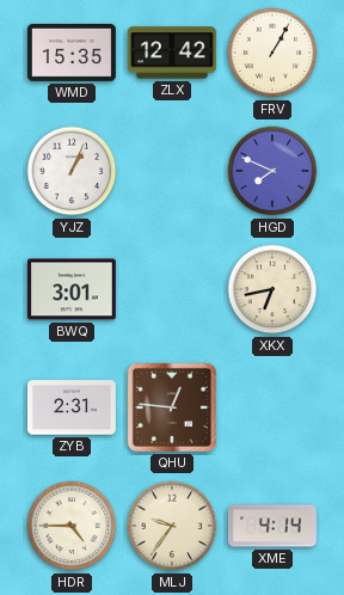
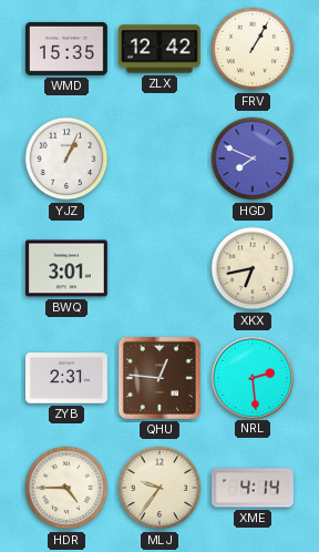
NRL: none -> 2:29
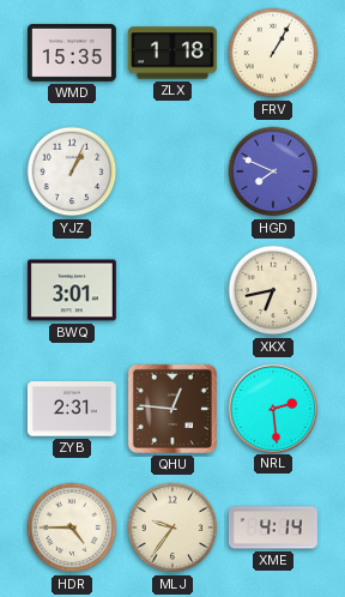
ZLX: 12:42 -> 1:18
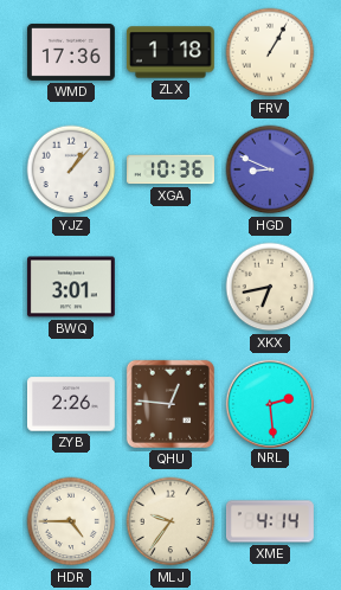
WMD: 15:35 -> 17:36
YJZ: 1:04 -> 1:07
XGA: none -> 10:36
HGD: 7:49 -> 8:49
ZYB: 2:31 -> 2:26
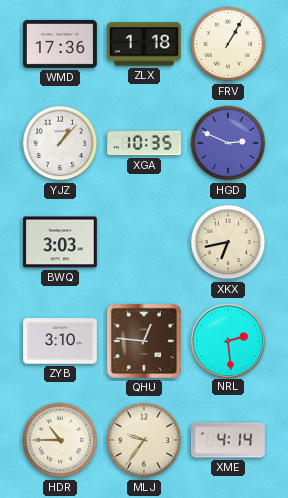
XGA: 10:36 -> 10:35
HGD: 8:49 -> 2:49
BWQ: 3:01 -> 3:03
ZYB: 2:26 -> 3:10
HDR: 4:45 -> 10:45
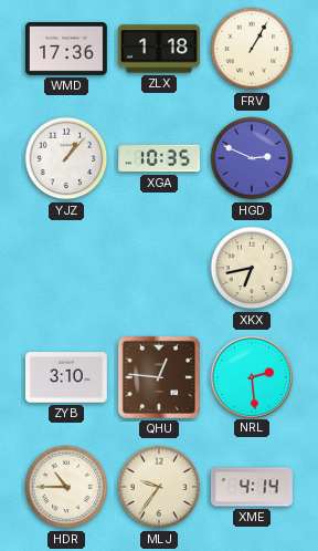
BWQ: 3:03 -> none
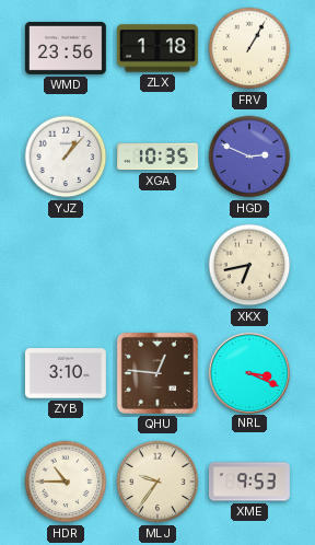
WMD: 17:36 -> 23:56
NRL: 2:29 -> 3:19
XME: 4:14 -> 9:53
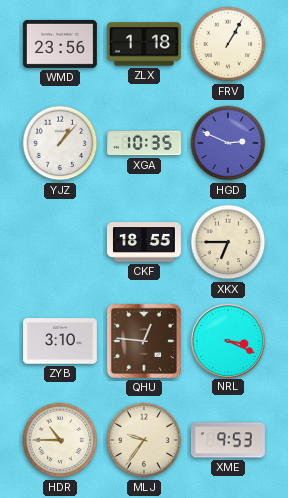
CKF: none -> 18:55
XKX: 6:43 -> 6:45
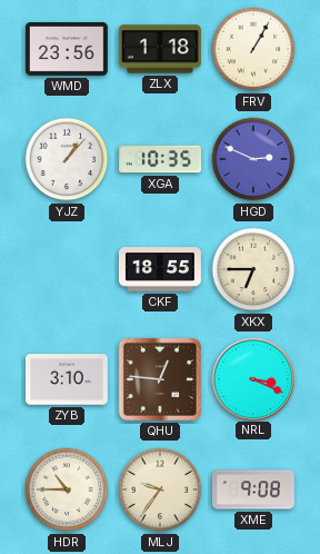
XME: 9:53 -> 9:08
